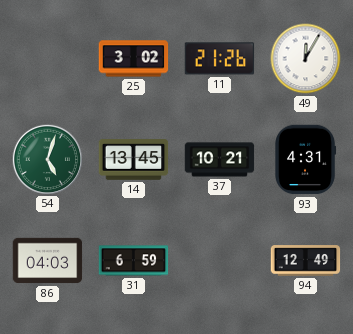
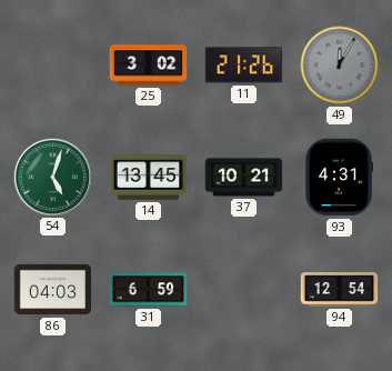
49 dial: white -> grey
94: 12:49 -> 12:54
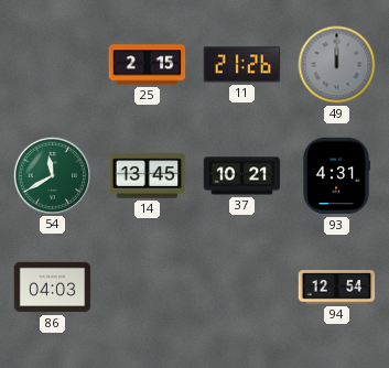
25: 3:02 -> 2:15
49: 12:05 -> 12:00
54: 5:03 -> 11:40
31: 6:59 -> none
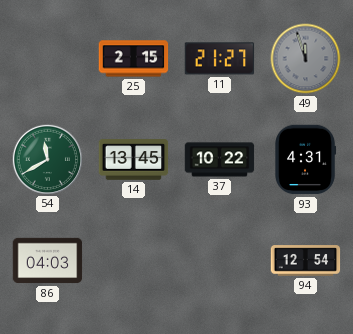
11: 21:26 -> 21:27
49: 12:00 -> 11:57
37: 10:21 -> 10:22
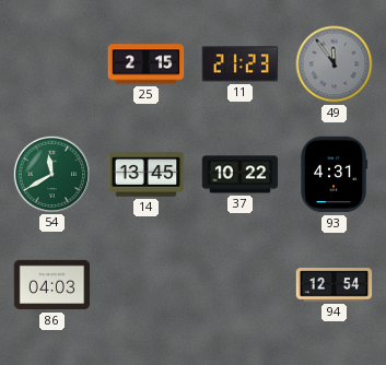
11: 21:27 -> 21:23
49: 11:57 -> 11:54
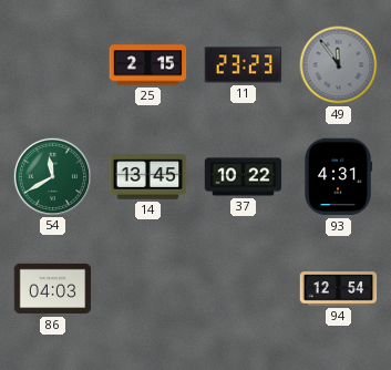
11: 21:23 -> 23:23
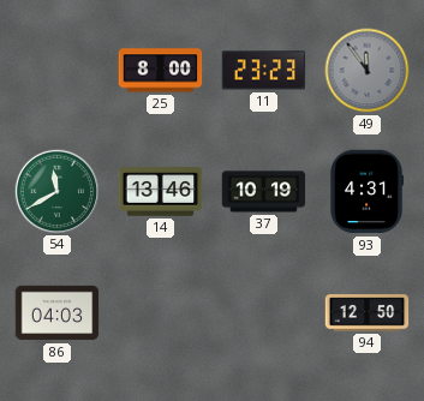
25: 2:15 -> 8:00
14: 13:45 -> 13:46
37: 10:22 -> 10:19
94: 12:54 -> 12:50
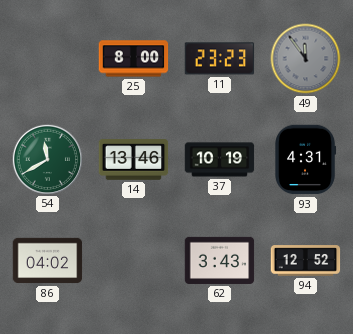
86: 04:03 -> 04:02
62: none -> 3:43
94: 12:50 -> 12:52
